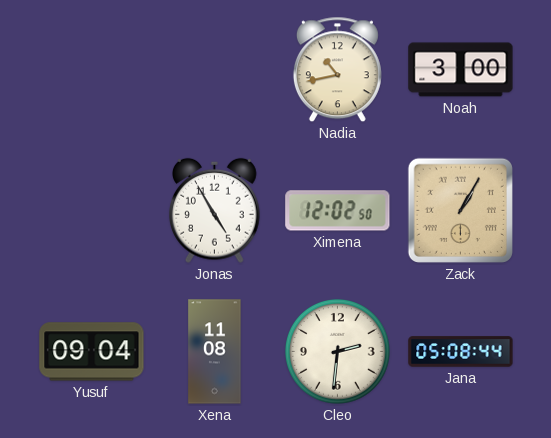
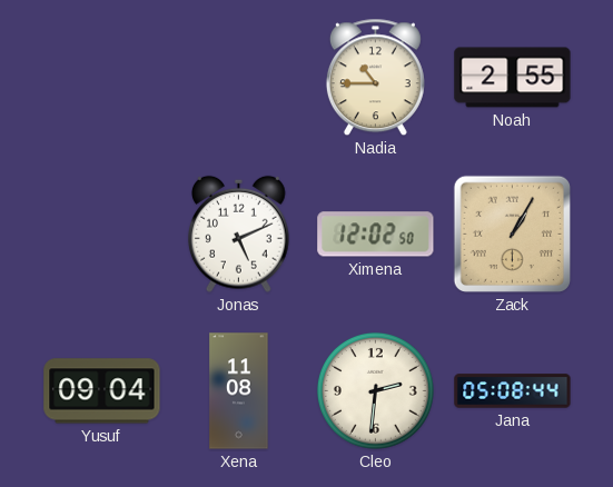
Nadia: 10:43 -> 10:45
Noah: 3:00 -> 2:55
Jonas: 4:55 -> 5:11
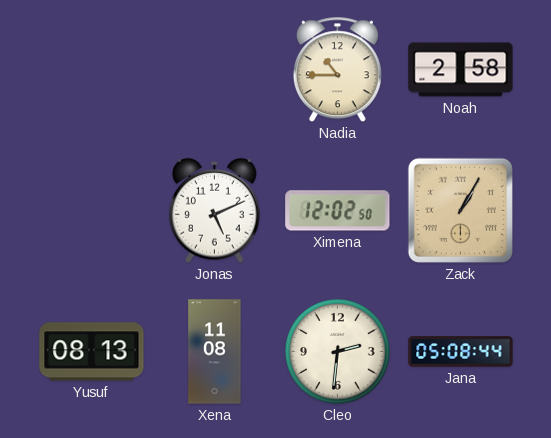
Noah: 2:55 -> 2:58
Yusuf: 09:04 -> 08:13
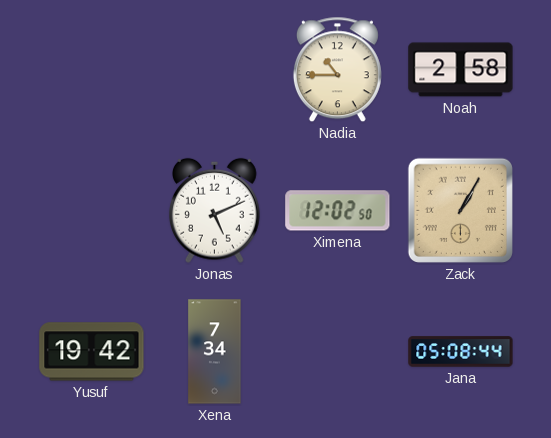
Yusuf: 08:13 -> 19:42
Xena: 11:08 -> 7:34
Cleo: 2:31 -> none
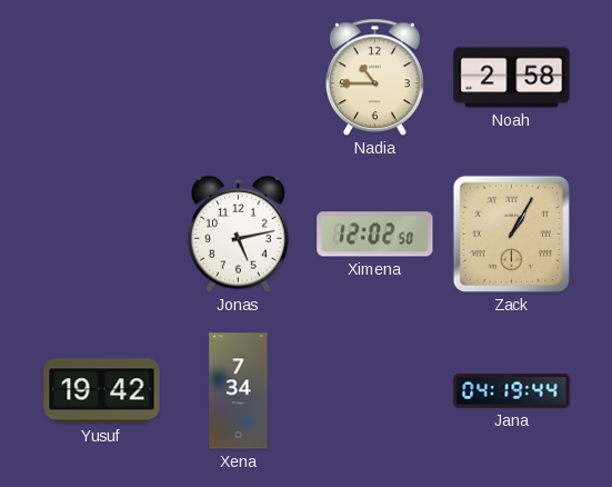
Jonas: 5:11 -> 5:13
Jana: 05:08 -> 04:19
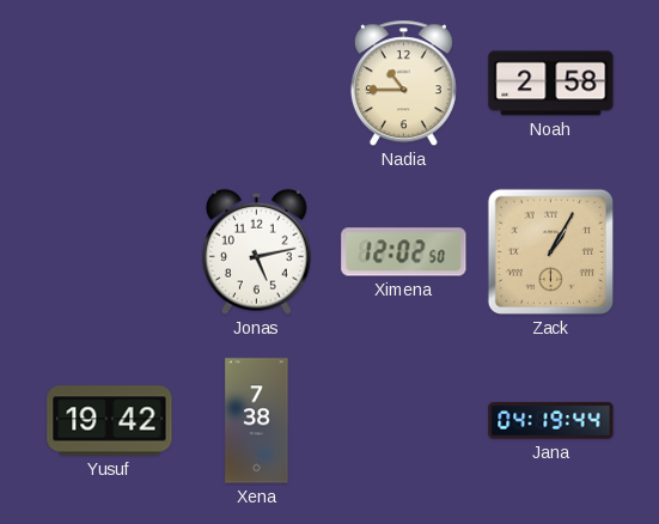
Xena: 7:34 -> 7:38
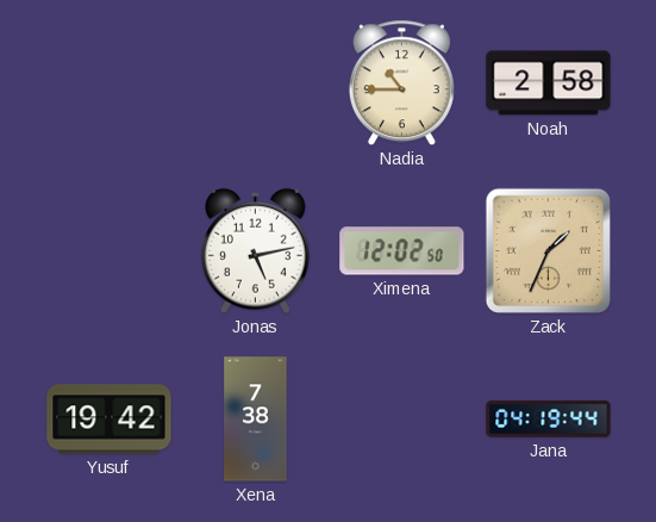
Zack: 1:05 -> 1:34
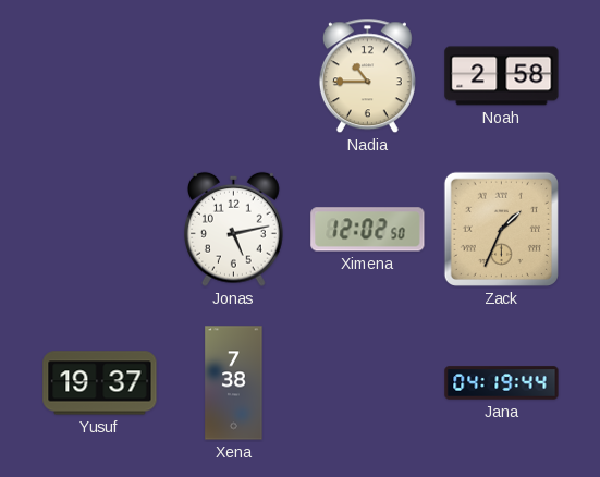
Yusuf: 19:42 -> 19:37
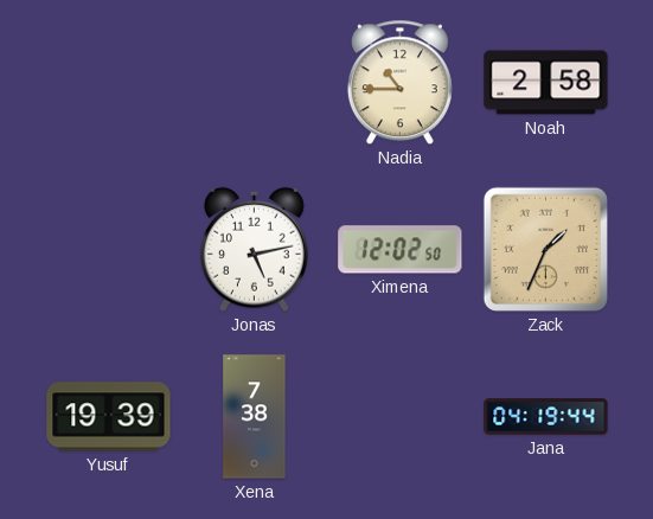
Yusuf: 19:37 -> 19:39
